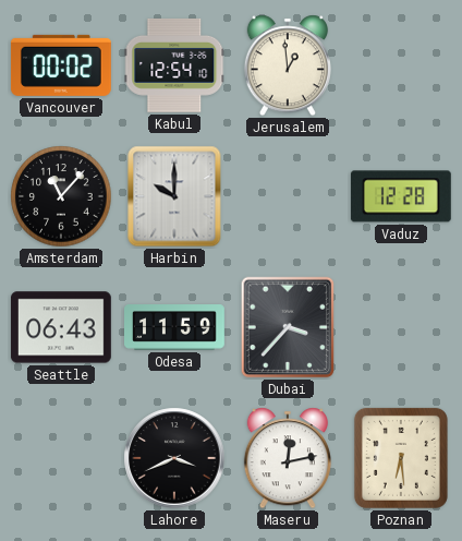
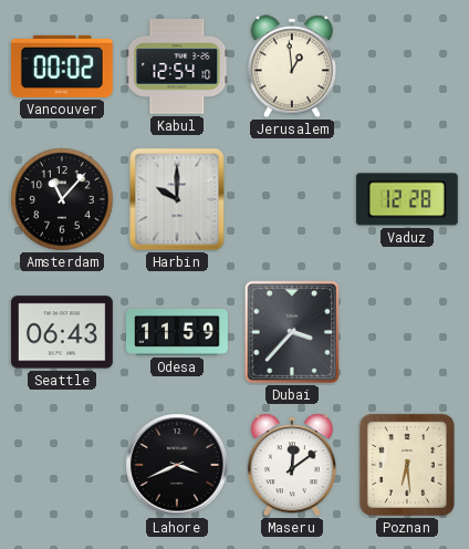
Maseru: 12:13 -> 12:09
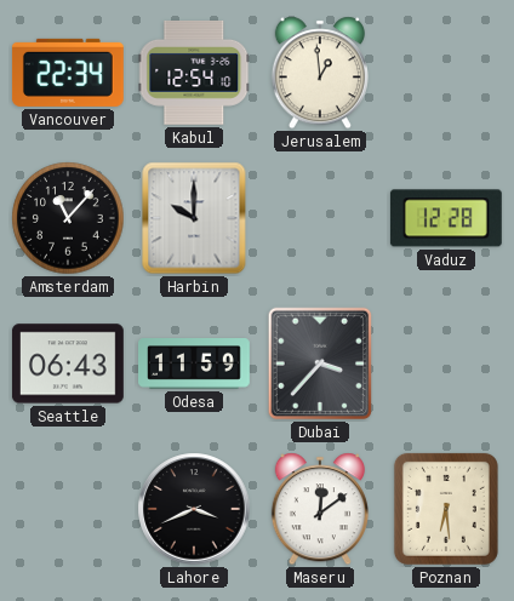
Vancouver: 00:02 -> 22:34
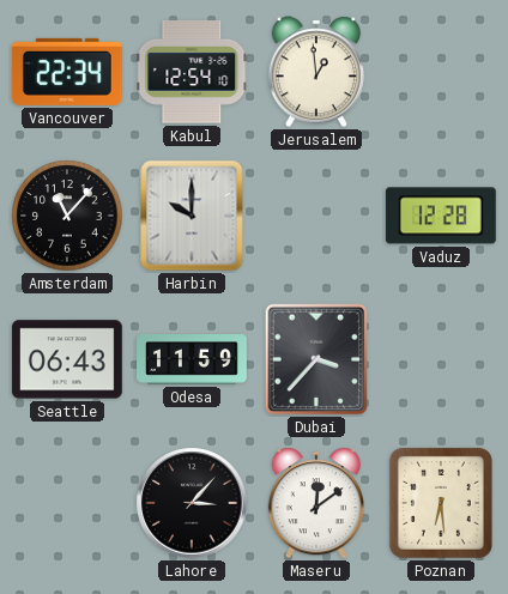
Lahore: 3:41 -> 3:07
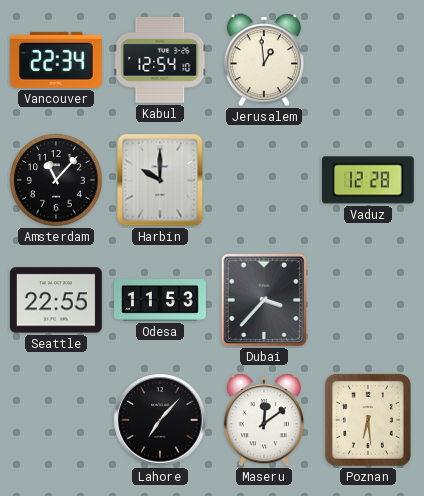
Seattle: 06:43 -> 22:55
Odesa: 11:59 -> 11:53
Lahore: 3:07 -> 7:07
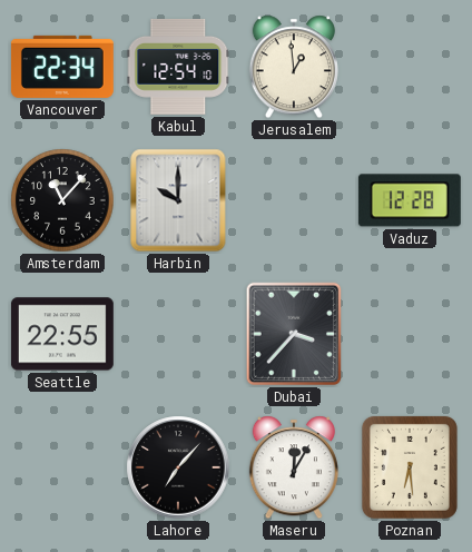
Odesa: 11:53 -> none
Maseru: 12:09 -> 12:05
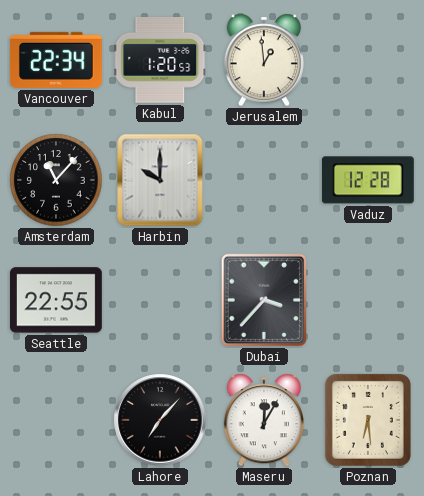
Kabul: 12:54 -> 1:20
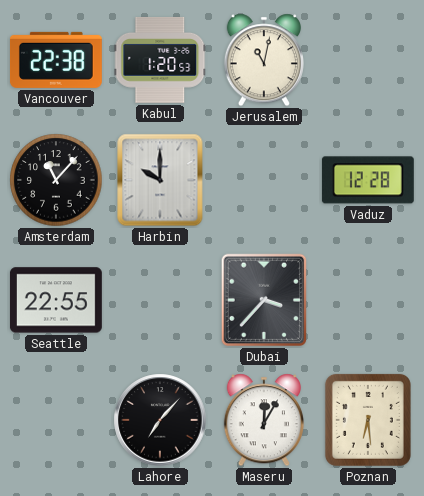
Vancouver: 22:34 -> 22:38
Jerusalem: 12:59 -> 11:02
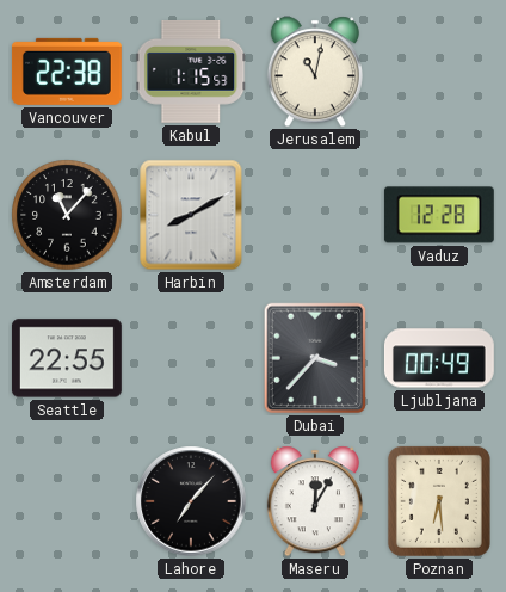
Kabul: 1:20 -> 1:15
Harbin: 10:00 -> 8:10
Ljubljana: none -> 00:49
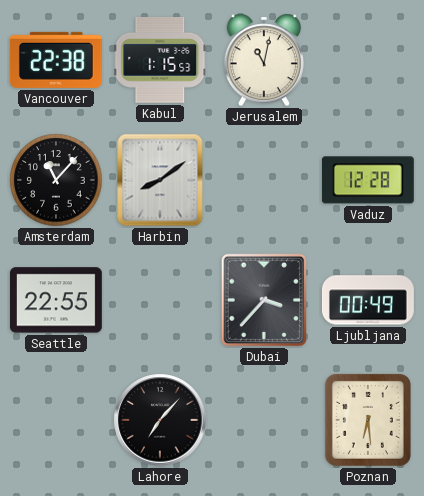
Harbin: 8:10 -> 8:09
Maseru: 12:05 -> none
